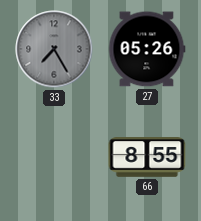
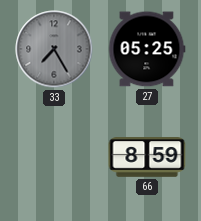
27: 05:26 -> 05:25
66: 8:55 -> 8:59
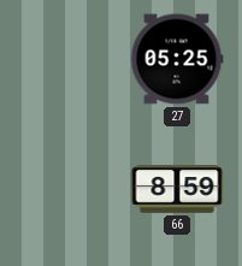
33: 7:25 -> none
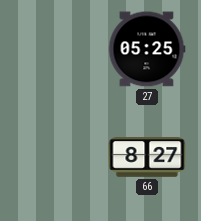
66: 8:59 -> 8:27
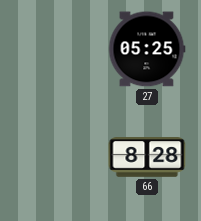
66: 8:27 -> 8:28
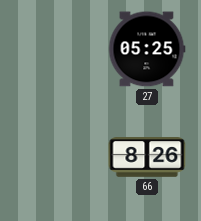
66: 8:28 -> 8:26
